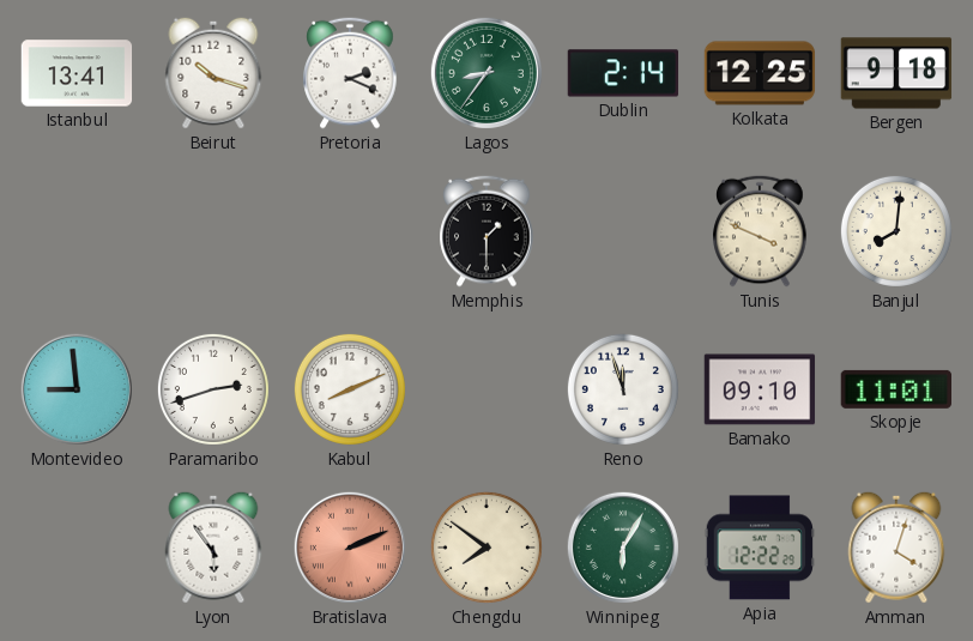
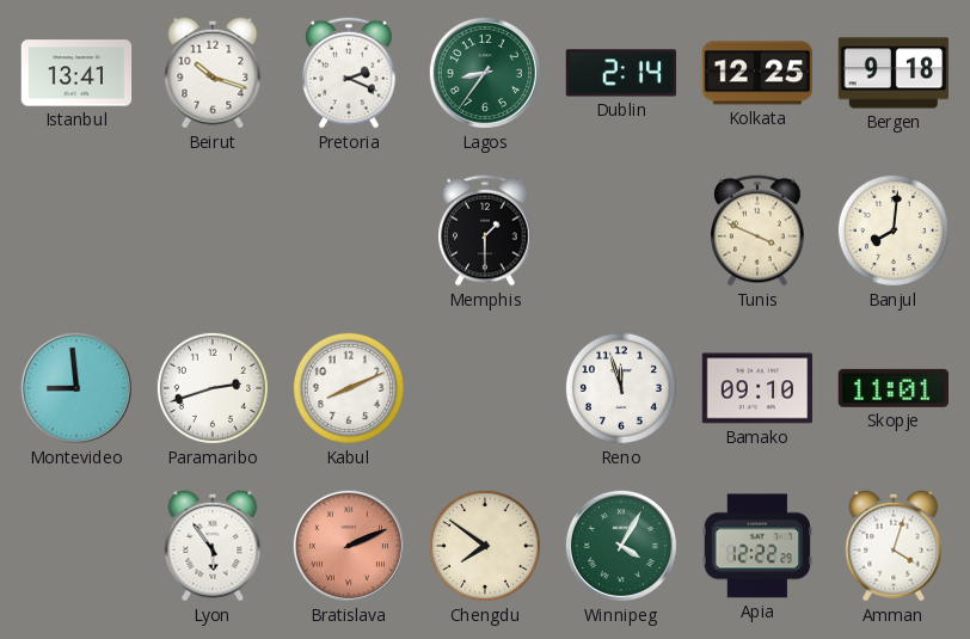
Winnipeg: 6:05 -> 4:05
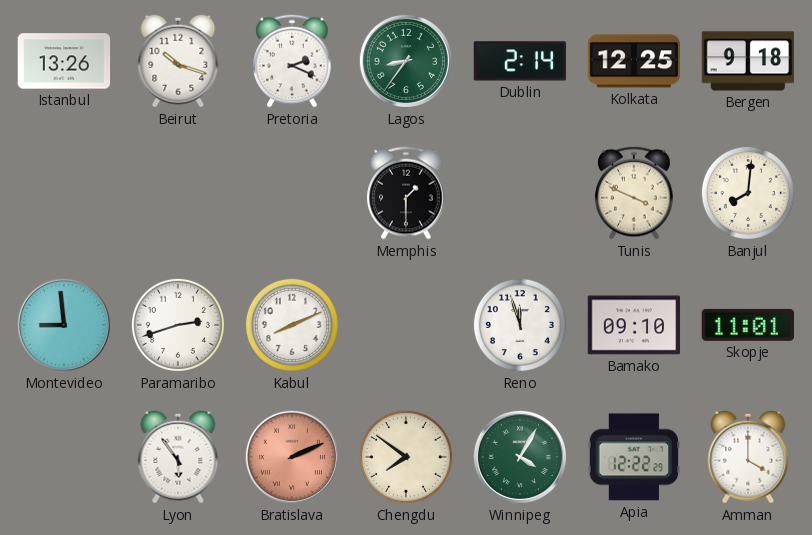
Istanbul: 13:41 -> 13:26
Amman: 4:03 -> 4:00
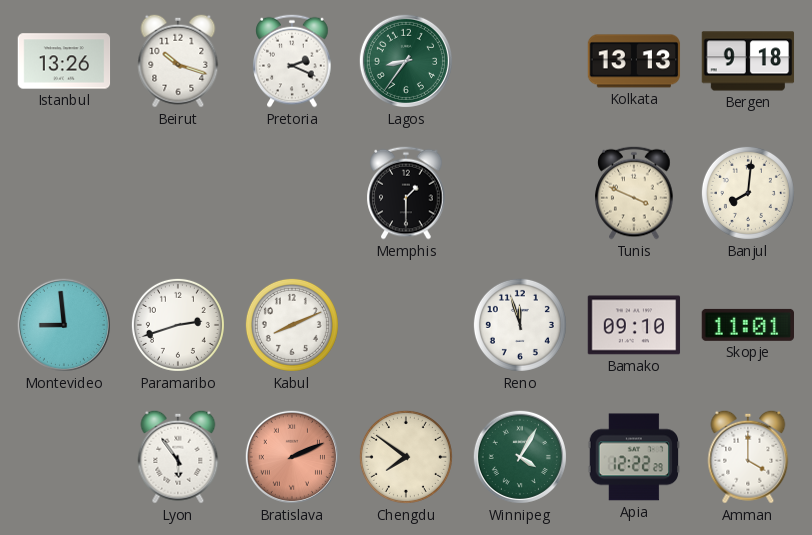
Dublin: 2:14 -> none
Kolkata: 12:25 -> 13:13
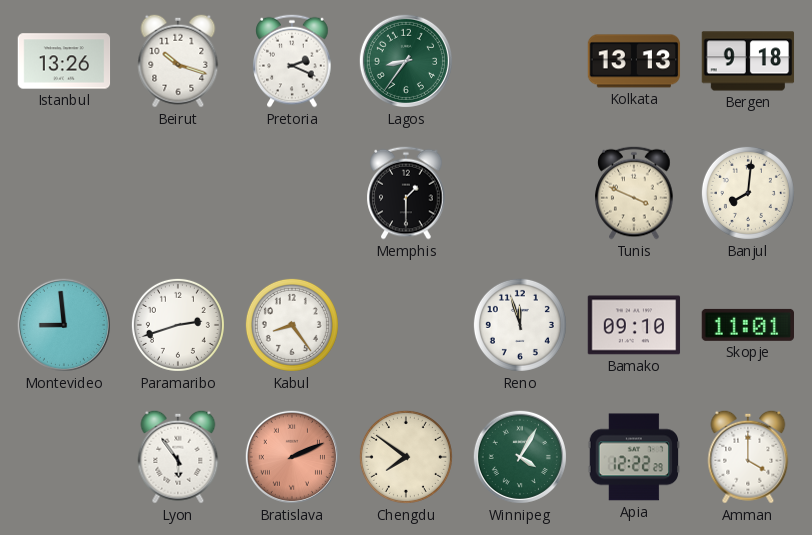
Kabul: 8:11 -> 8:24
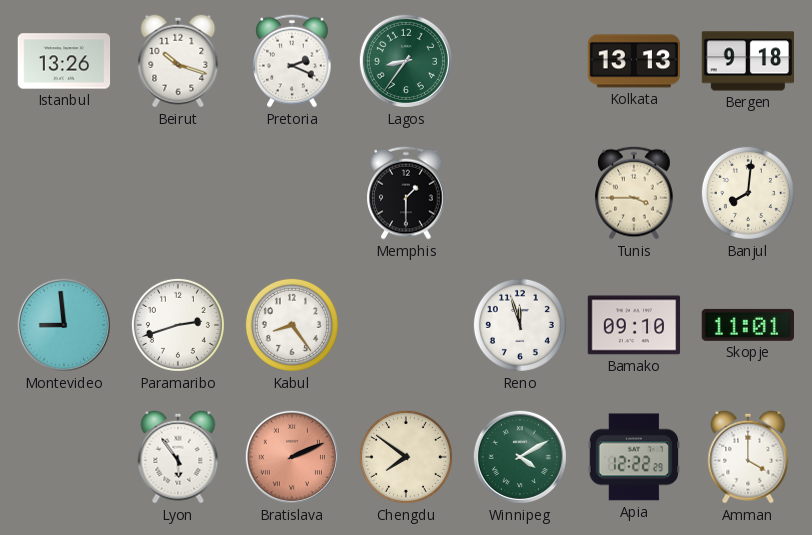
Tunis: 3:49 -> 3:45
Winnipeg: 4:05 -> 4:10
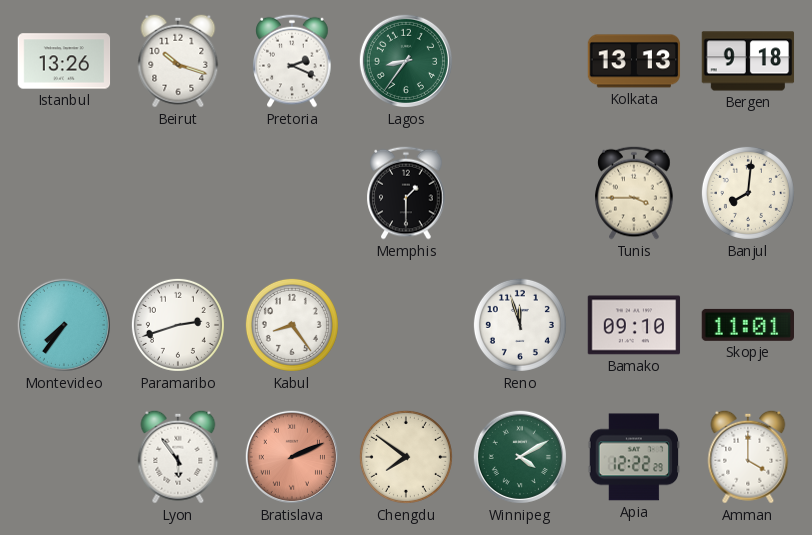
Montevideo: 8:59 -> 7:36
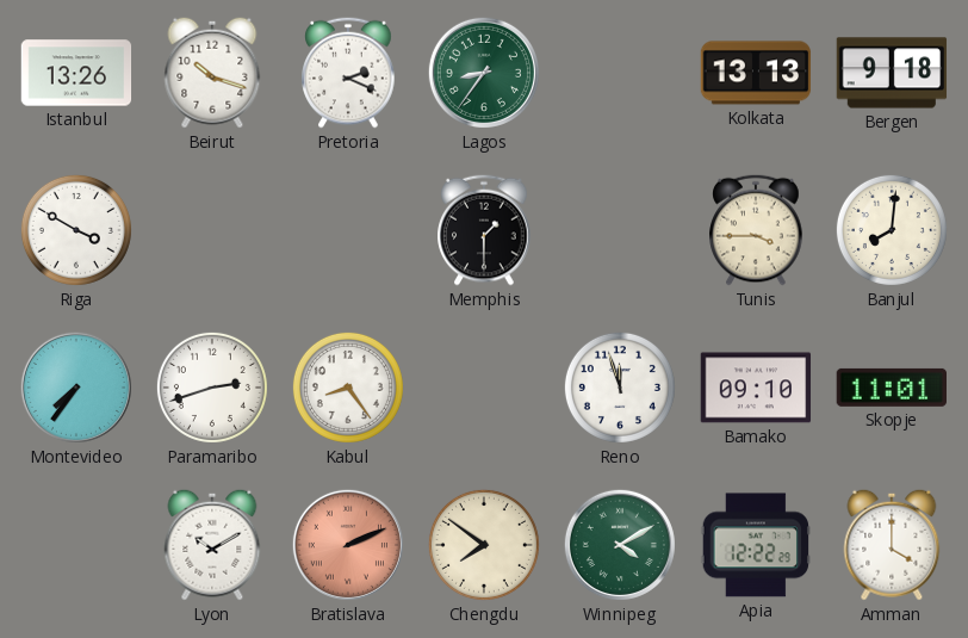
Riga: none -> 3:50
Lyon: 5:54 -> 10:10
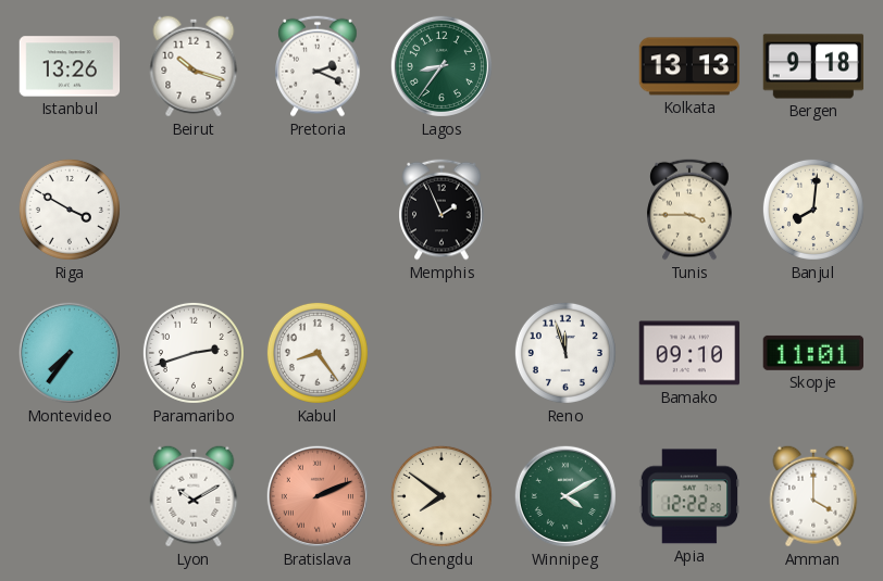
Memphis: 1:30 -> 1:56
